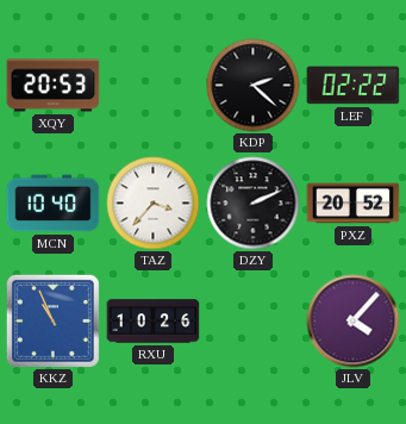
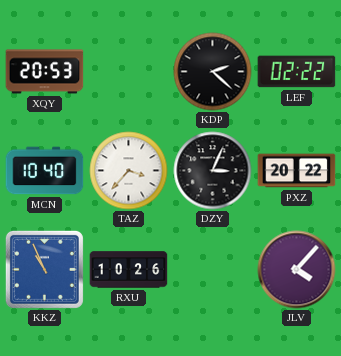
DZY: 2:11 -> 3:04
PXZ: 20:52 -> 20:22
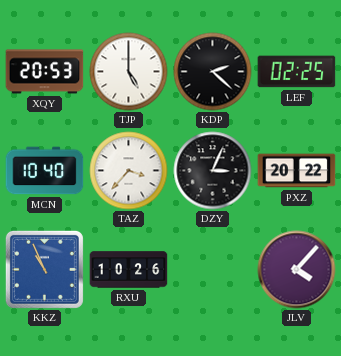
TJP: none -> 5:00
LEF: 02:22 -> 02:25
